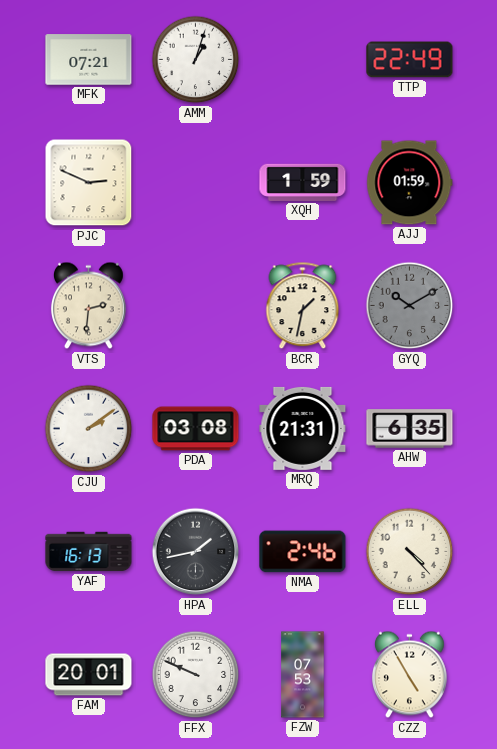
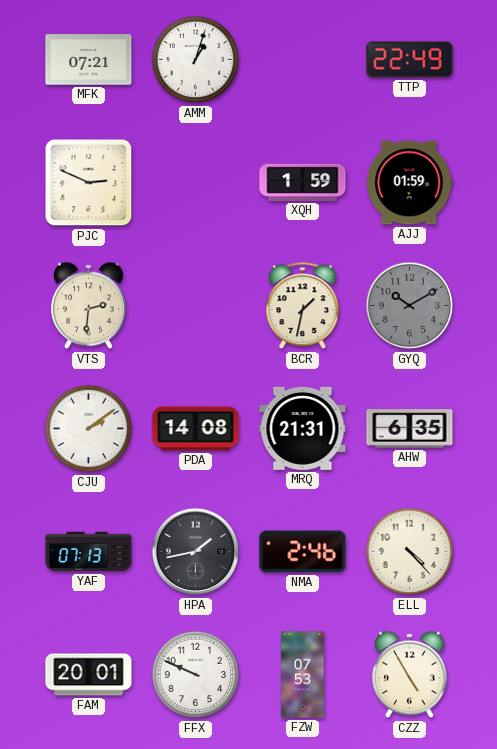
PDA: 03:08 -> 14:08
YAF: 16:13 -> 07:13
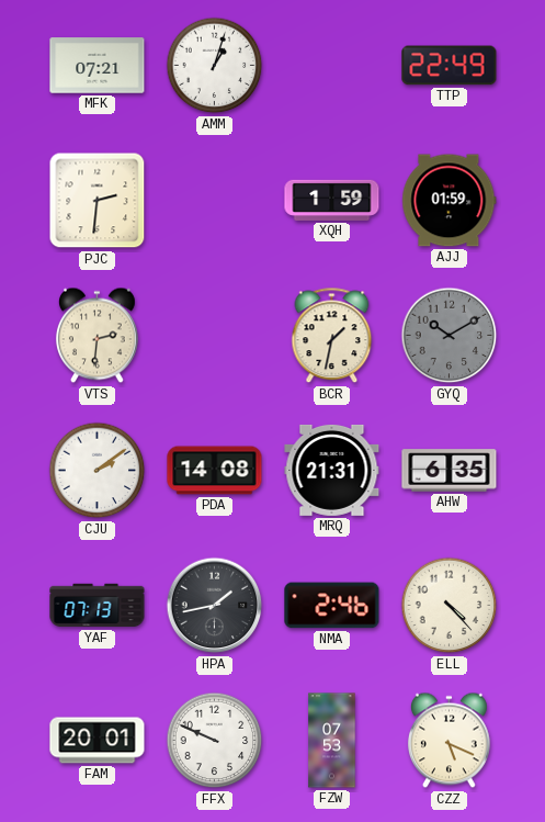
PJC: 2:49 -> 2:31
CZZ: 4:55 -> 5:19
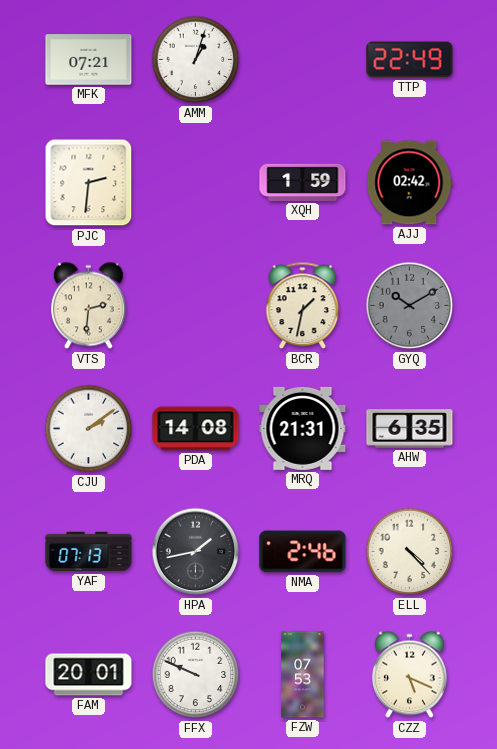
AJJ: 01:59 -> 02:42
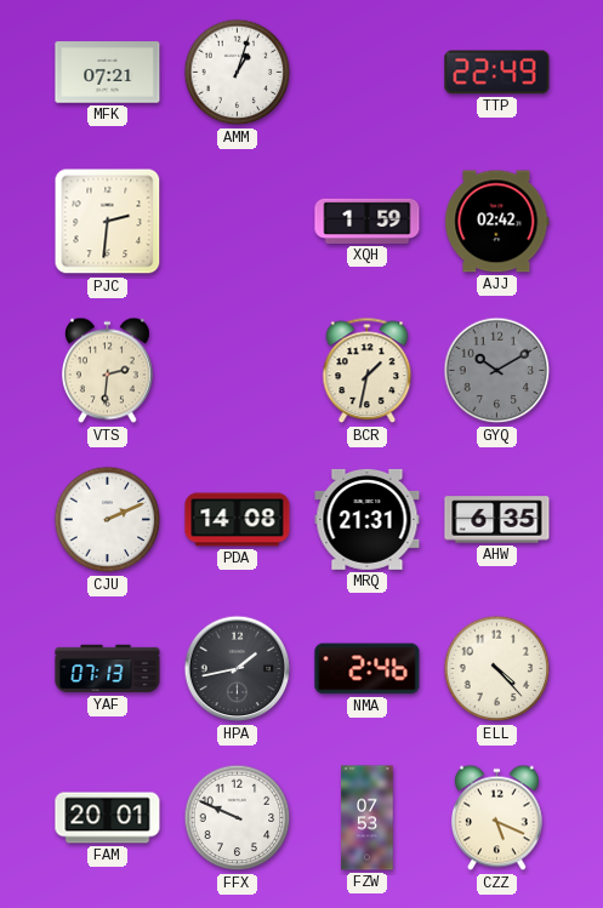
CJU: 2:09 -> 2:11
